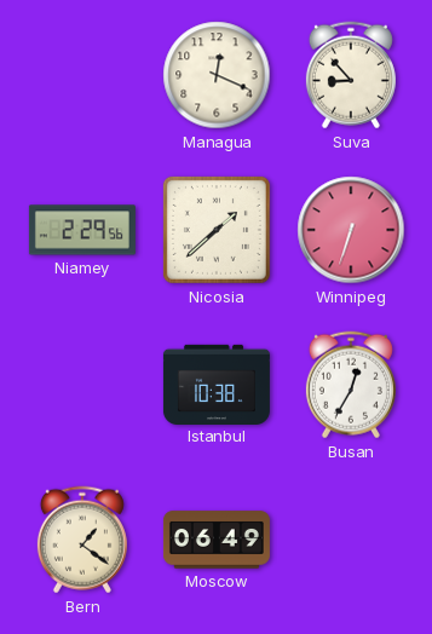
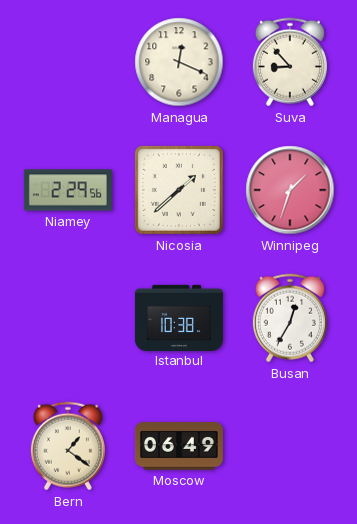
Winnipeg: 6:33 -> 1:33
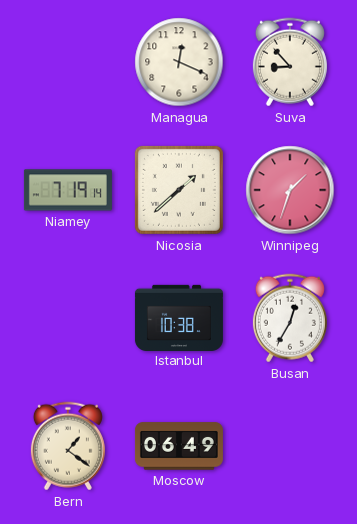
Niamey: 2:29 -> 7:19
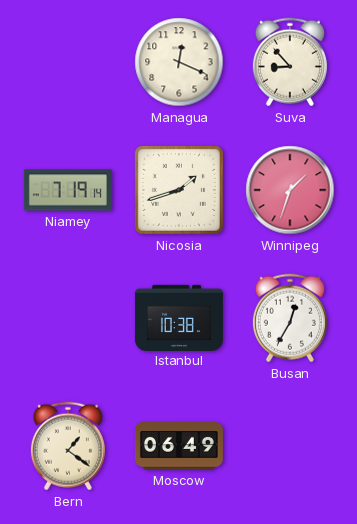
Nicosia: 1:38 -> 1:42
